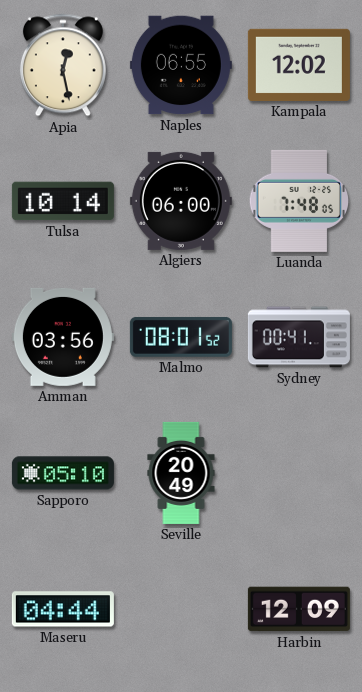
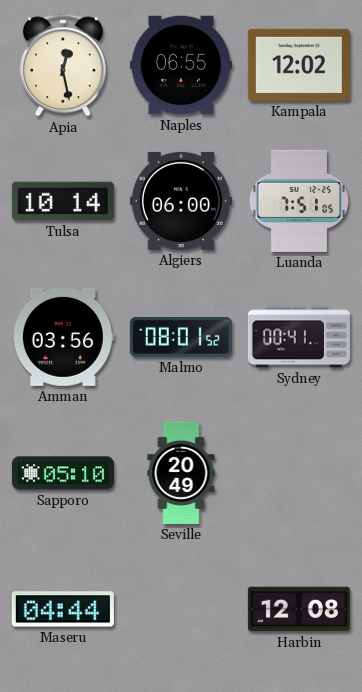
Luanda: 7:48 -> 7:51
Harbin: 12:09 -> 12:08
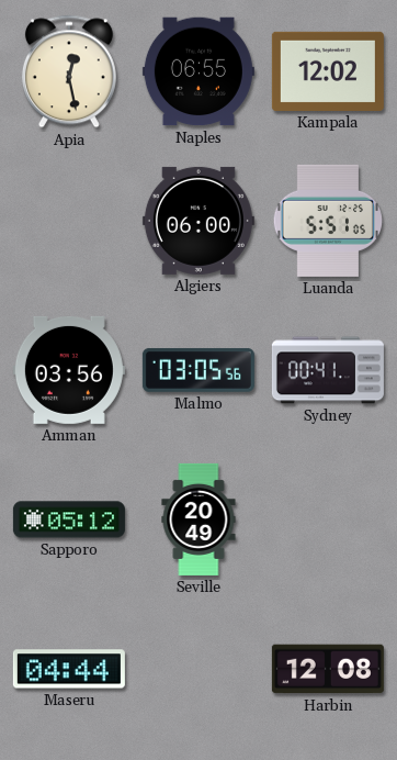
Tulsa: 10:14 -> none
Luanda: 7:51 -> 5:51
Malmo: 08:01 -> 03:05
Sapporo: 05:10 -> 05:12
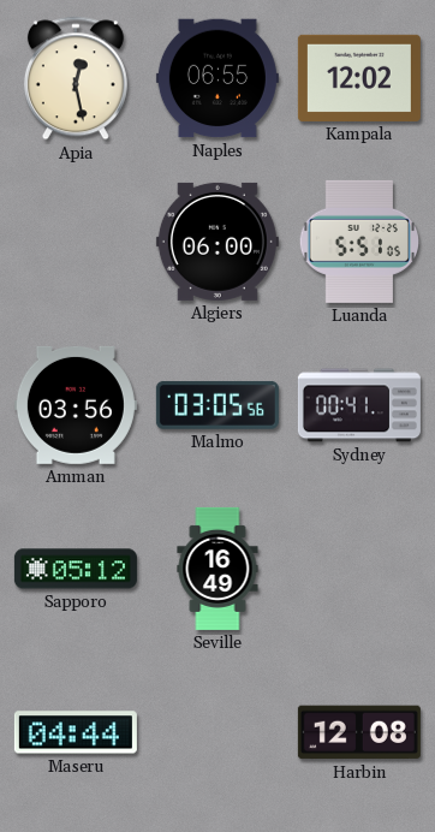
Seville: 20:49 -> 16:49
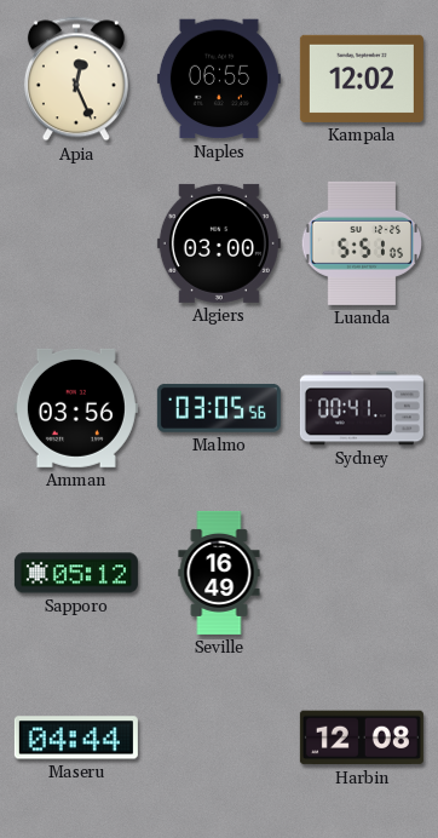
Apia: 12:28 -> 12:26
Algiers: 06:00 -> 03:00
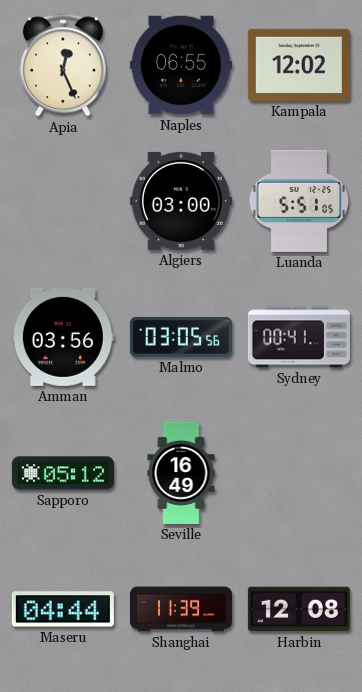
Shanghai: none -> 11:39
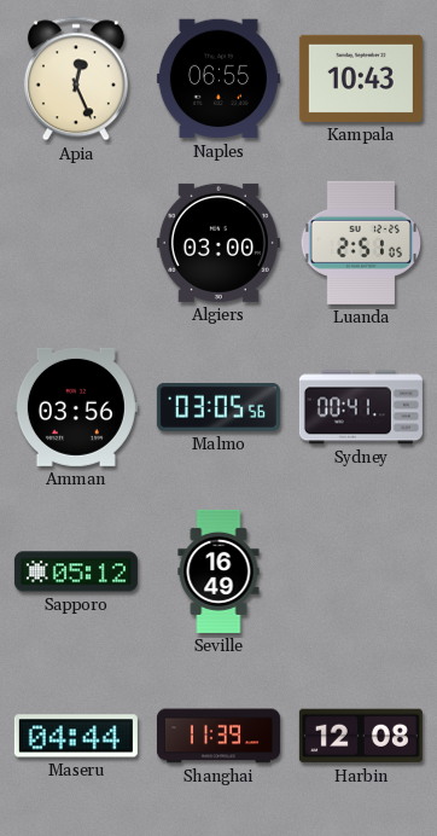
Kampala: 12:02 -> 10:43
Luanda: 5:51 -> 2:51
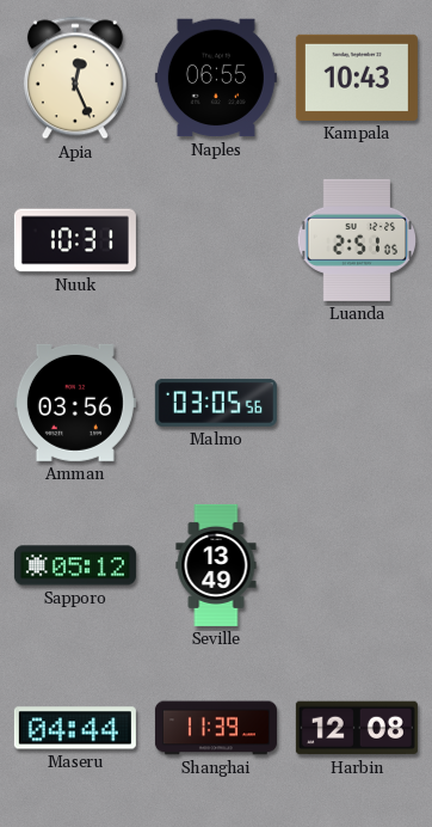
Nuuk: none -> 10:31
Algiers: 03:00 -> none
Sydney: 00:41 -> none
Seville: 16:49 -> 13:49
